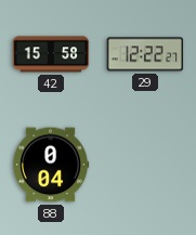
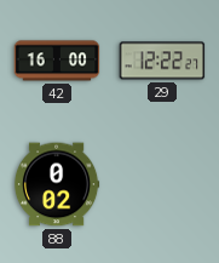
42: 15:58 -> 16:00
88: 0:04 -> 0:02
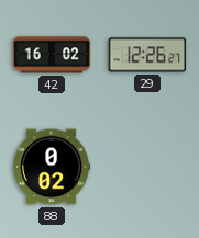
42: 16:00 -> 16:02
29: 12:22 -> 12:26
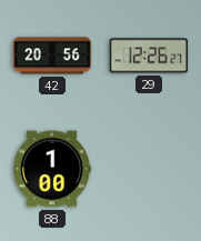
42: 16:02 -> 20:56
88: 0:02 -> 1:00
